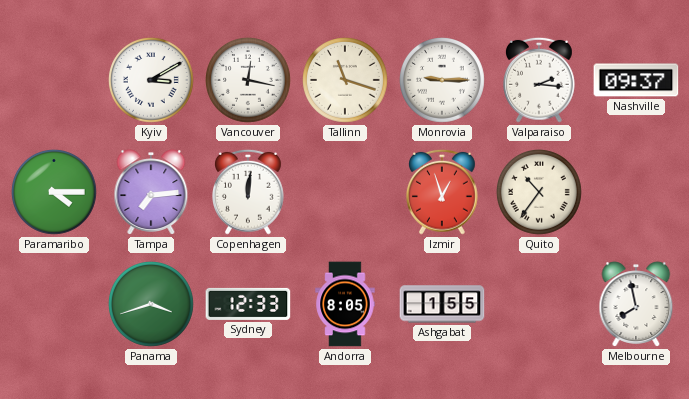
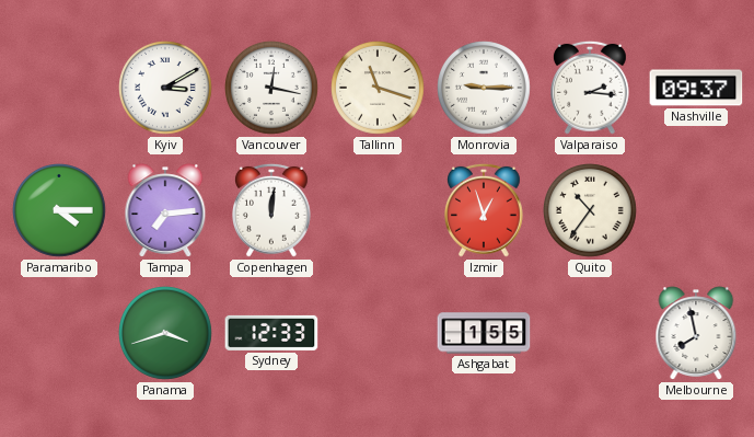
Andorra: 8:05 -> none
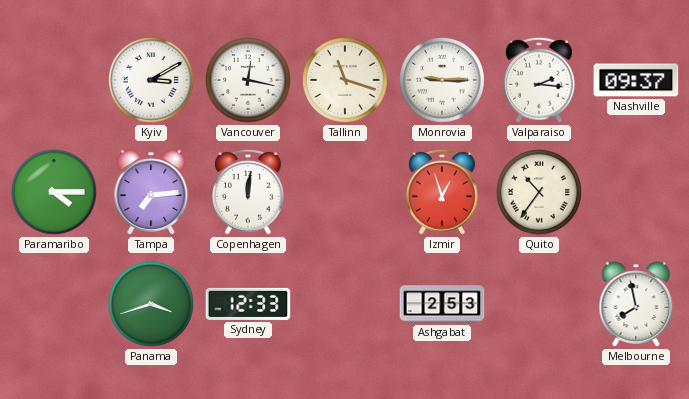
Ashgabat: 1:55 -> 2:53
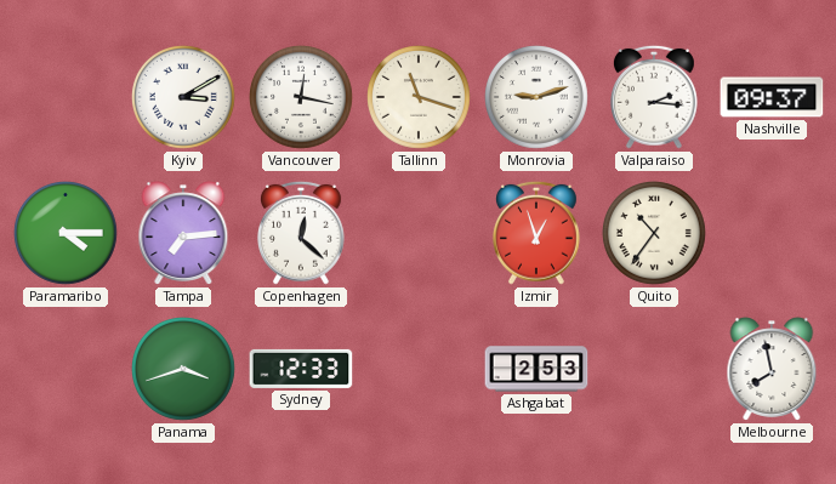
Monrovia: 9:15 -> 9:12
Copenhagen: 12:01 -> 12:22
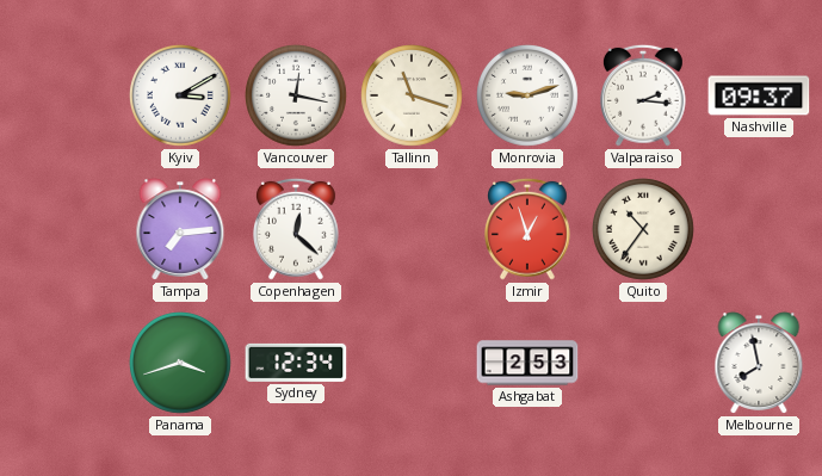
Paramaribo: 4:15 -> none
Sydney: 12:33 -> 12:34
